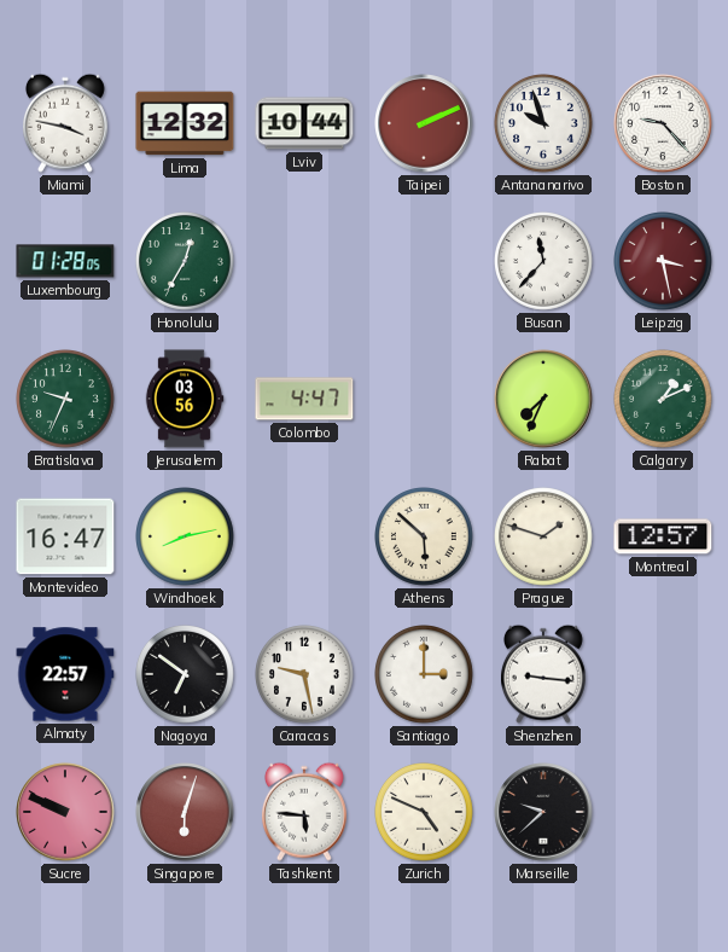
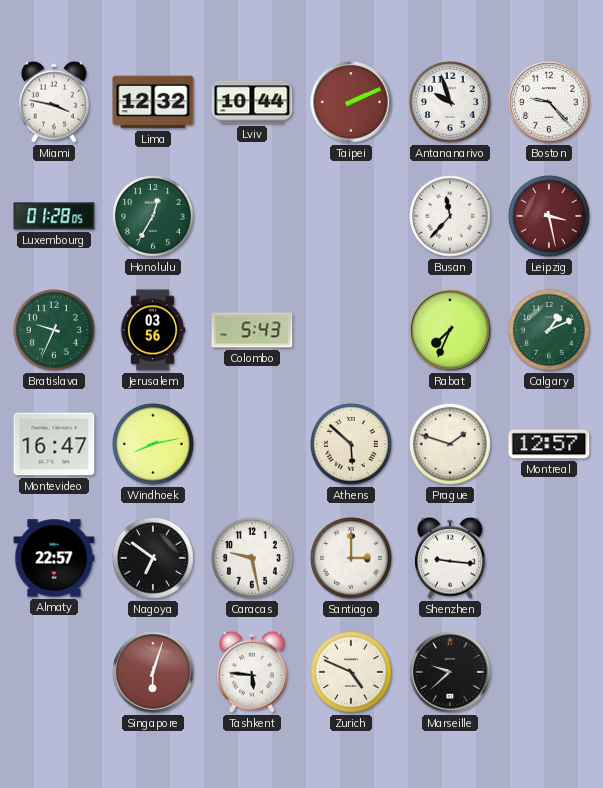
Colombo: 4:47 -> 5:43
Sucre: 9:49 -> none
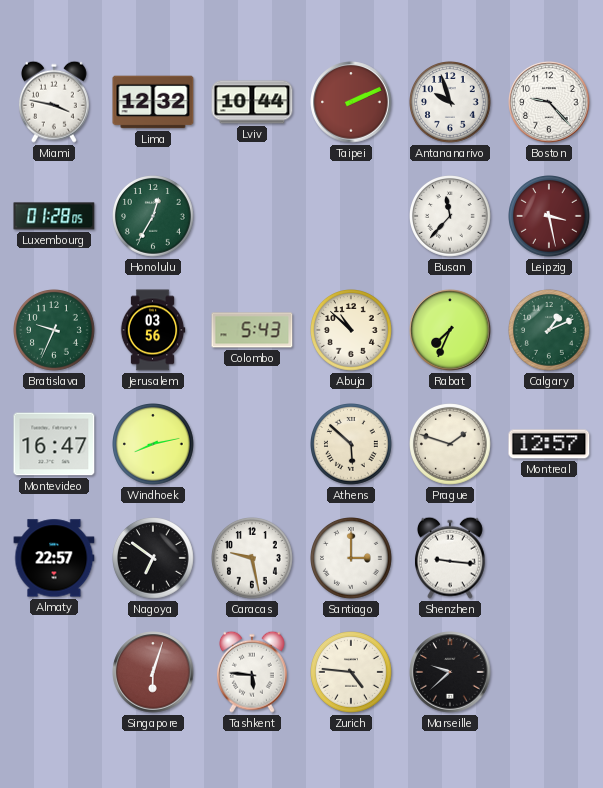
Abuja: none -> 10:52
Zurich: 4:49 -> 4:46
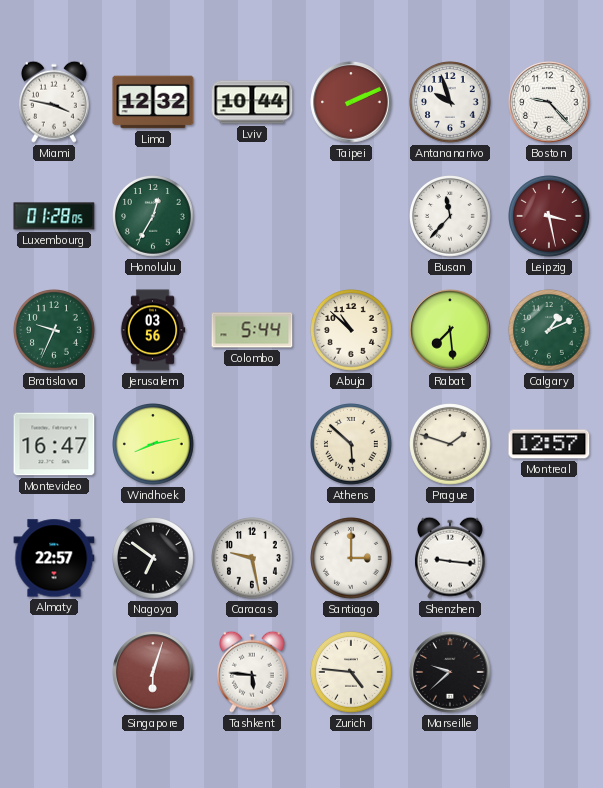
Colombo: 5:43 -> 5:44
Rabat: 7:34 -> 7:29
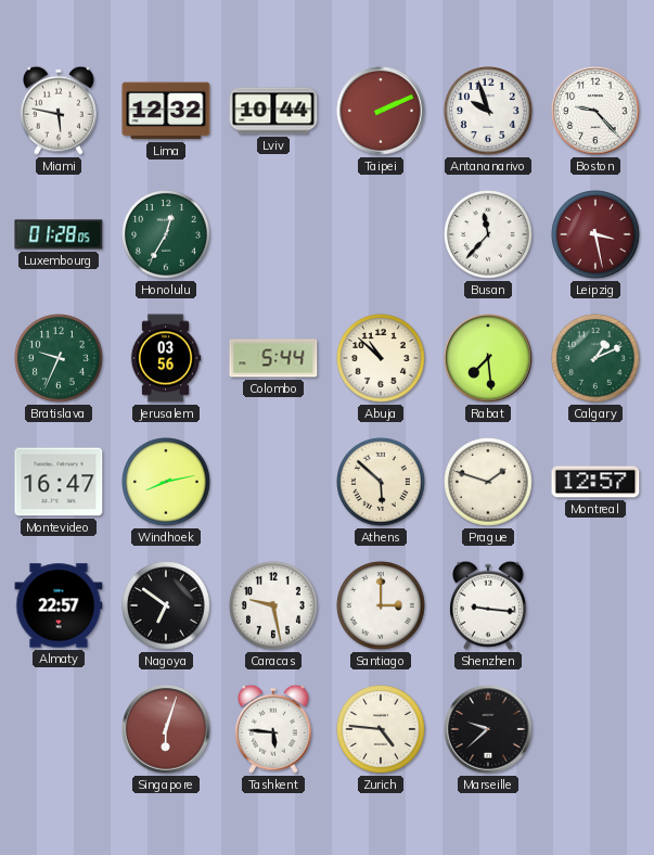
Miami: 3:47 -> 5:47
